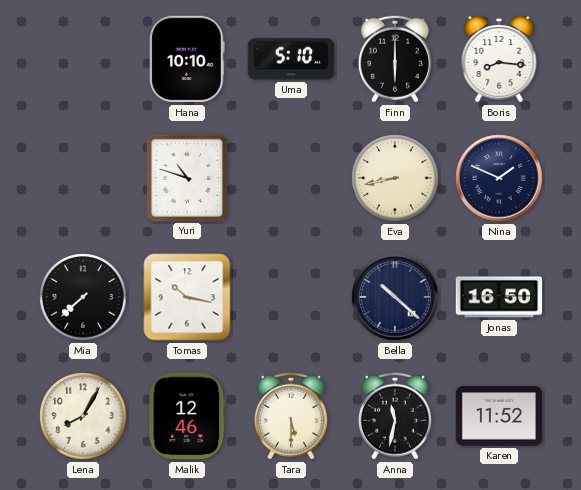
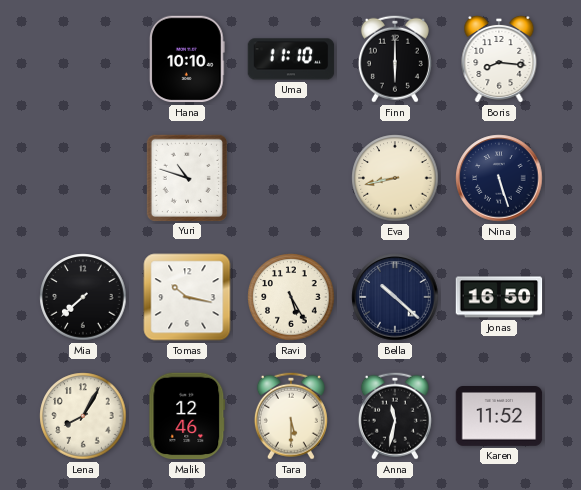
Uma: 5:10 -> 11:10
Nina: 1:49 -> 5:27
Ravi: none -> 5:25
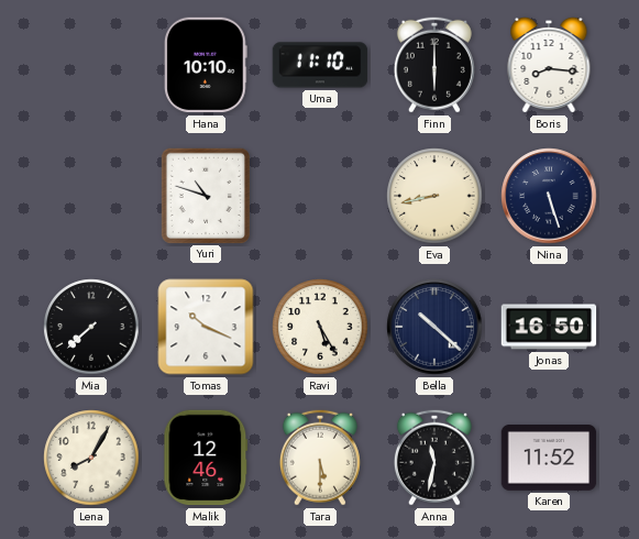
Tomas: 10:17 -> 10:19
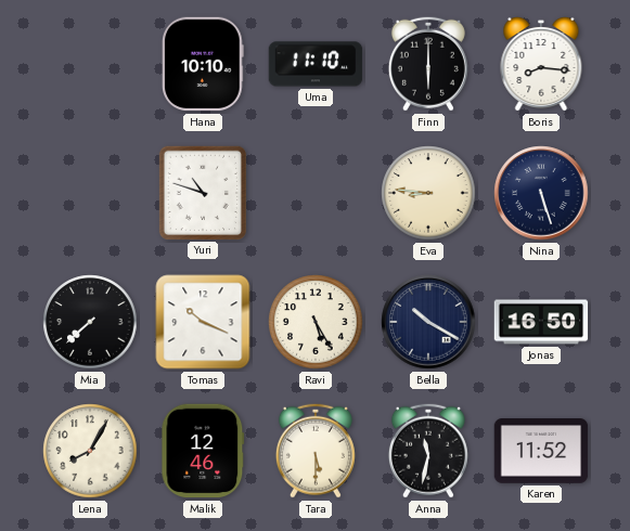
Eva: 8:43 -> 8:46
Bella: 10:22 -> 10:20
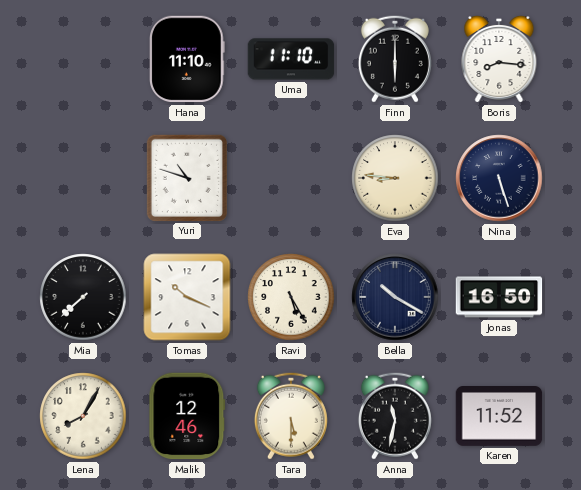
Hana: 10:10 -> 11:10
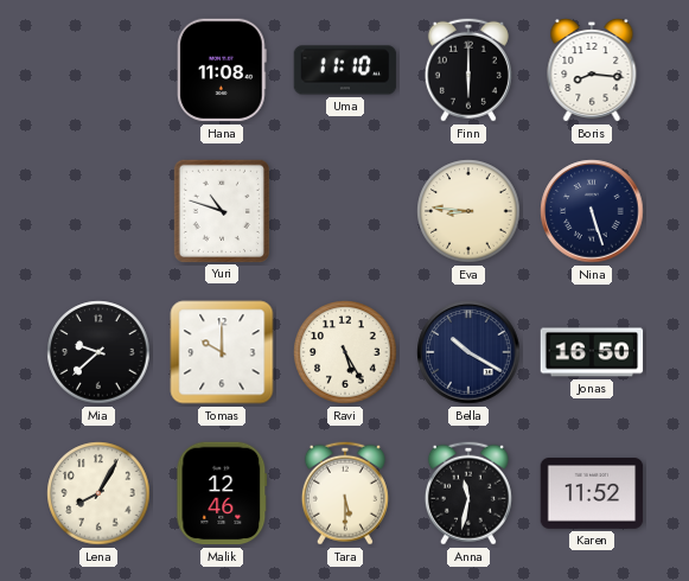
Hana: 11:10 -> 11:08
Mia: 7:38 -> 9:38
Tomas: 10:19 -> 10:00
